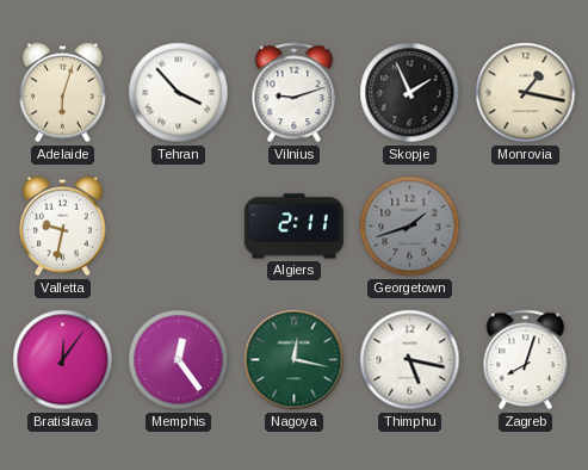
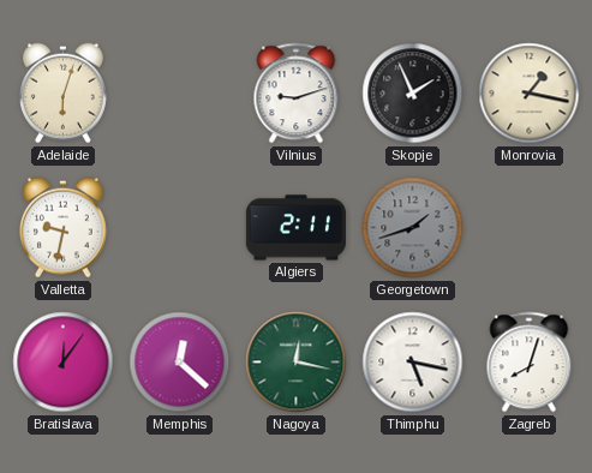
Tehran: 3:53 -> none
Memphis: 12:24 -> 12:22
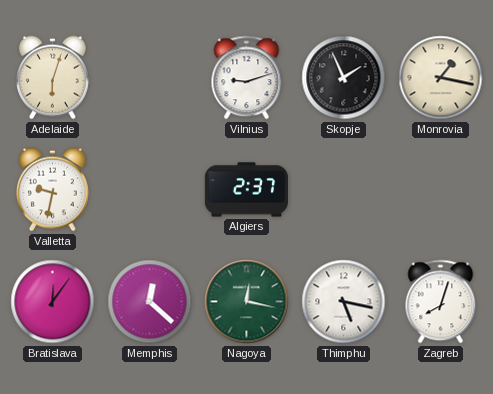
Algiers: 2:11 -> 2:37
Georgetown: 1:42 -> none
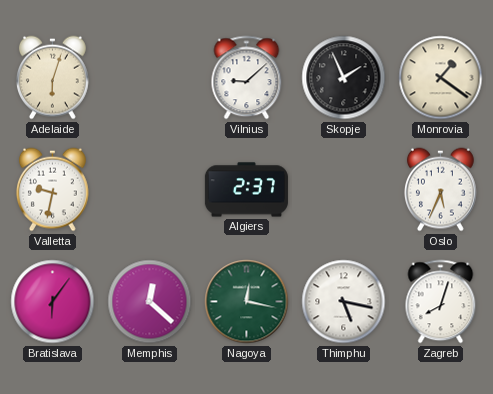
Vilnius: 9:12 -> 9:08
Monrovia: 1:17 -> 1:21
Oslo: none -> 5:34
Bratislava: 12:06 -> 6:06
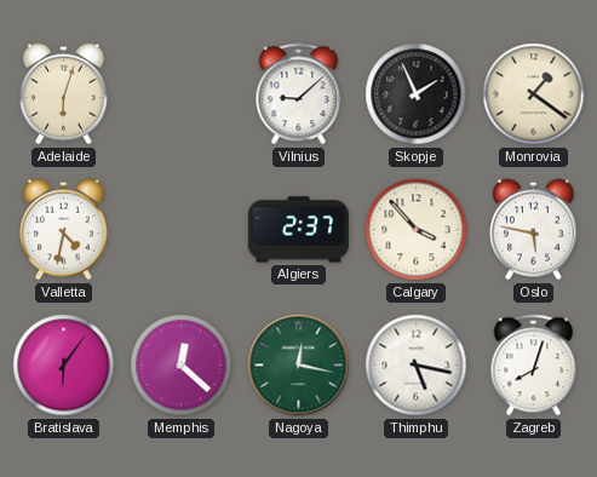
Valletta: 9:32 -> 4:32
Calgary: none -> 3:53
Oslo: 5:34 -> 5:47
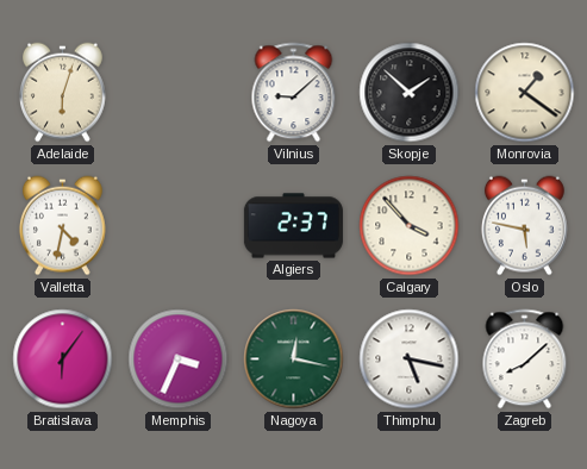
Skopje: 1:56 -> 1:52
Memphis: 12:22 -> 3:34
Zagreb: 8:03 -> 8:08
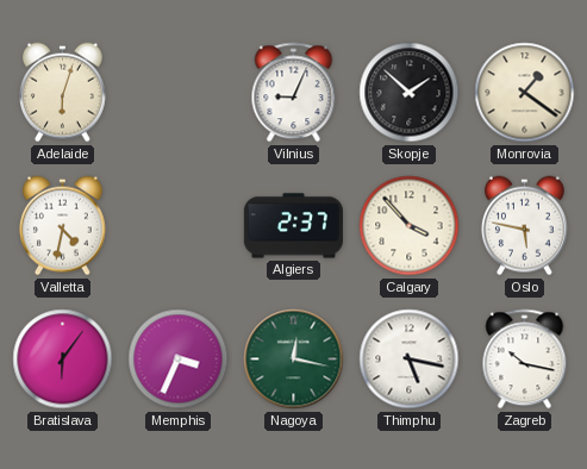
Vilnius: 9:08 -> 9:04
Zagreb: 8:08 -> 10:17
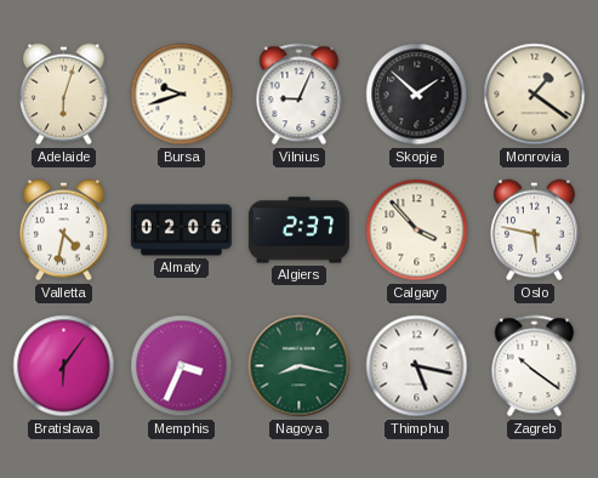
Bursa: none -> 9:42
Almaty: none -> 02:06
Nagoya: 12:17 -> 8:17
Zagreb: 10:17 -> 10:21
